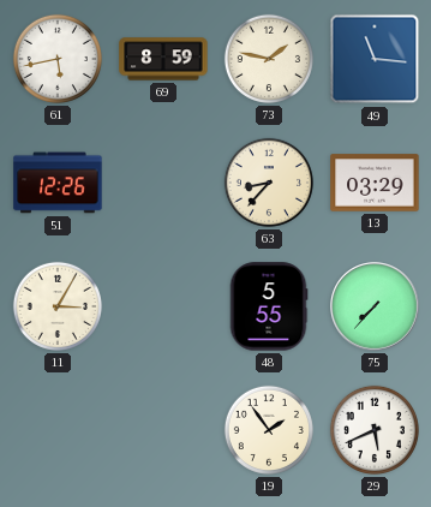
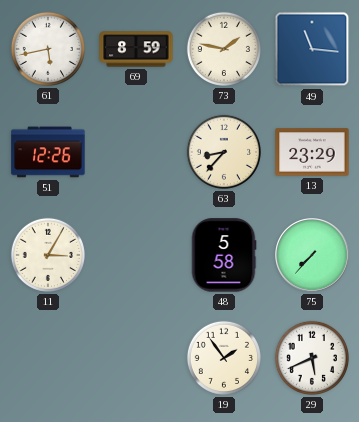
13: 03:29 -> 23:29
48: 5:55 -> 5:58
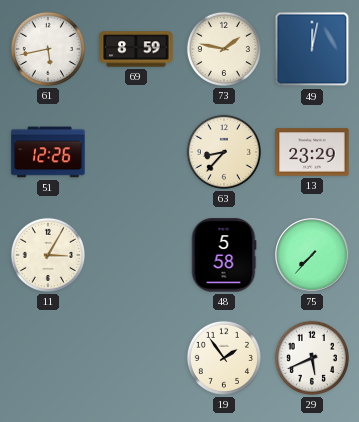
49: 11:16 -> 12:02
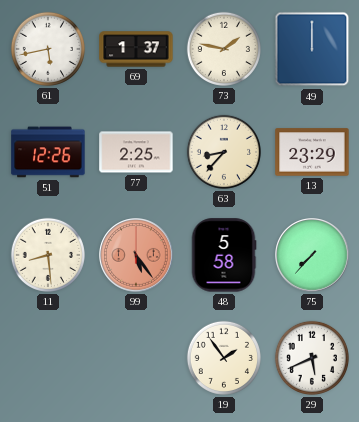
69: 8:59 -> 1:37
49: 12:02 -> 12:00
77: none -> 2:25
11: 3:05 -> 8:29
99: none -> 5:24
